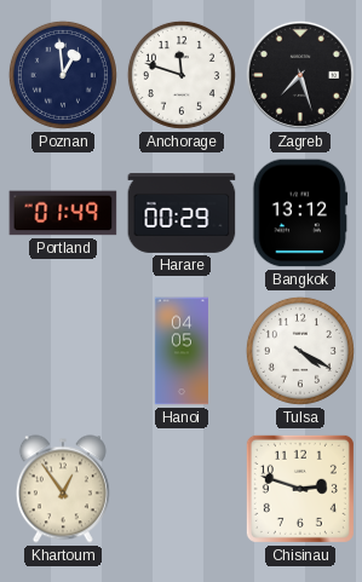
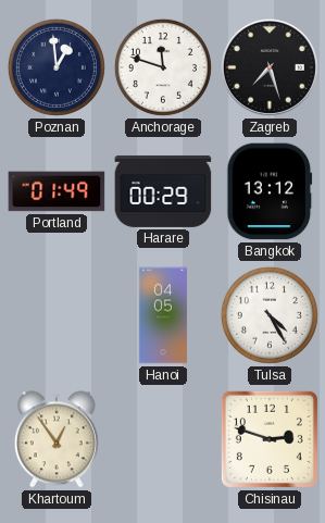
Tulsa: 4:20 -> 4:25
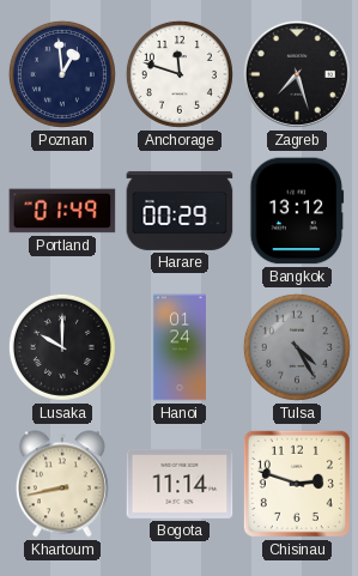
Lusaka: none -> 10:00
Hanoi: 04:05 -> 01:24
Tulsa dial: white -> grey
Khartoum: 12:54 -> 8:43
Bogota: none -> 11:14
